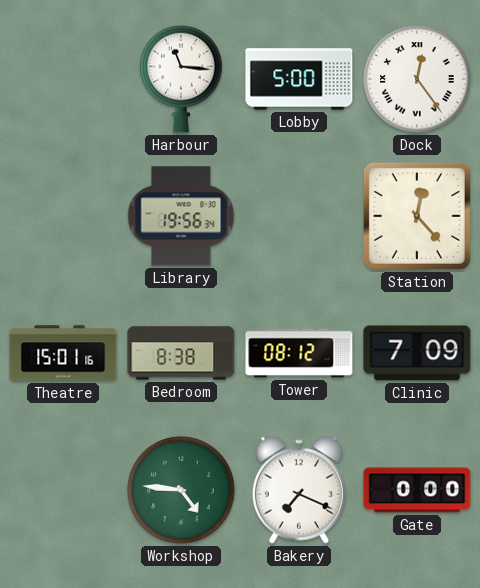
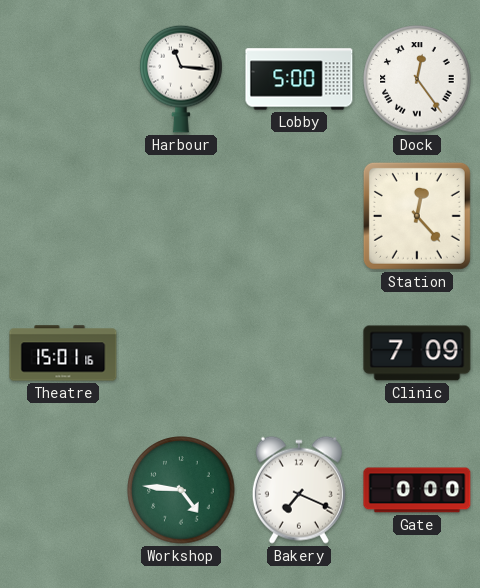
Library: 19:56 -> none
Bedroom: 8:38 -> none
Tower: 08:12 -> none
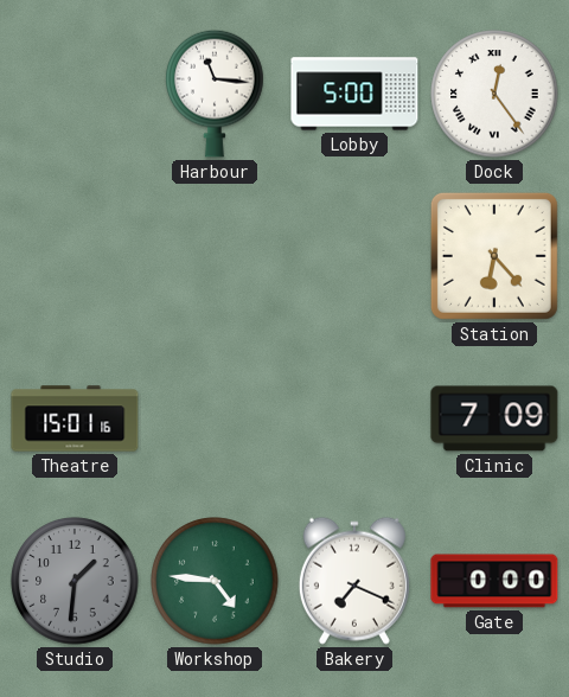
Station: 12:23 -> 6:23
Studio: none -> 1:31
